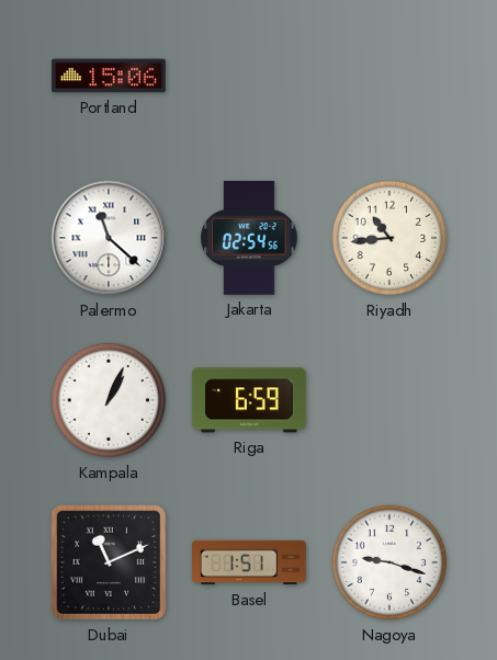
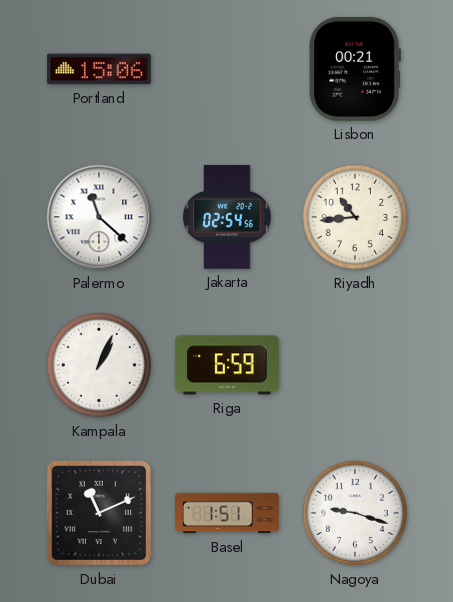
Lisbon: none -> 00:21
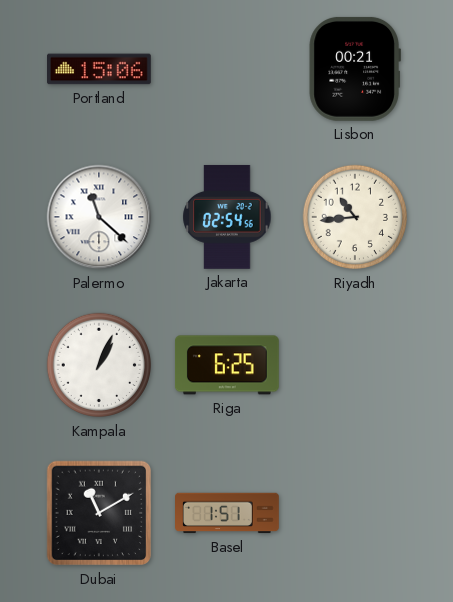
Riga: 6:59 -> 6:25
Dubai: 11:11 -> 11:10
Nagoya: 9:18 -> none
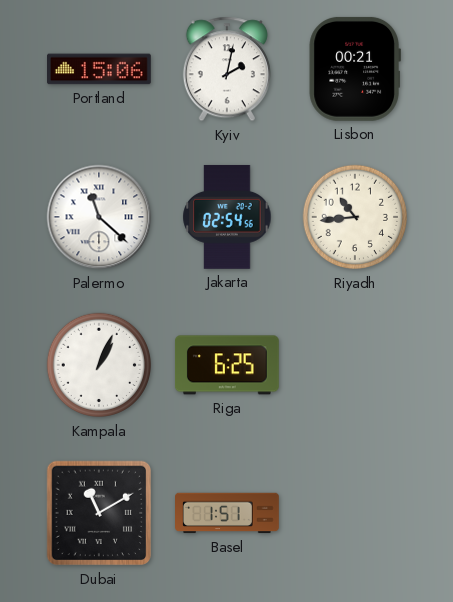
Kyiv: none -> 2:02
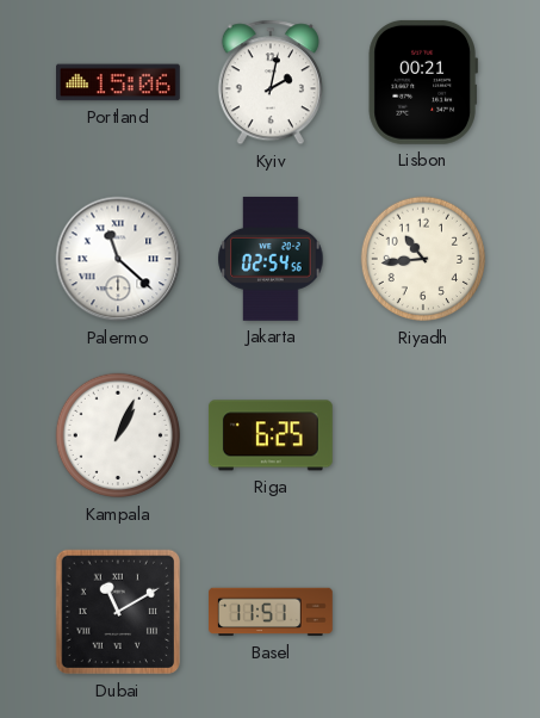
Basel: 1:51 -> 11:51
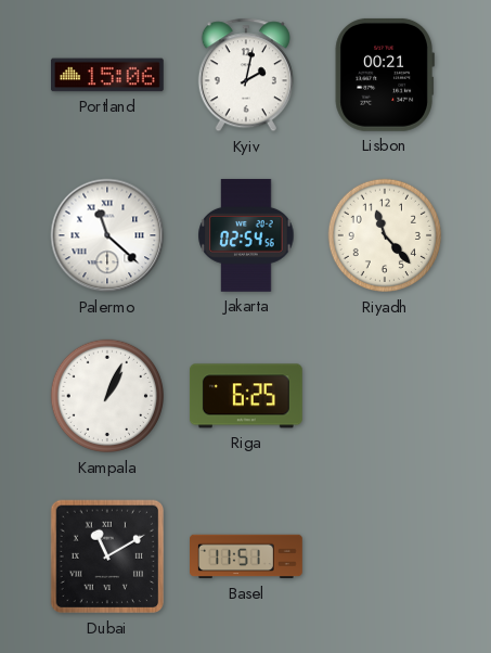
Riyadh: 10:44 -> 11:23
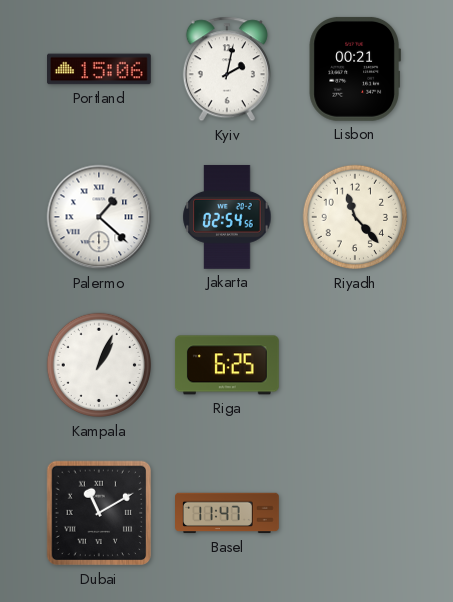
Palermo: 11:22 -> 1:22
Basel: 11:51 -> 11:47
